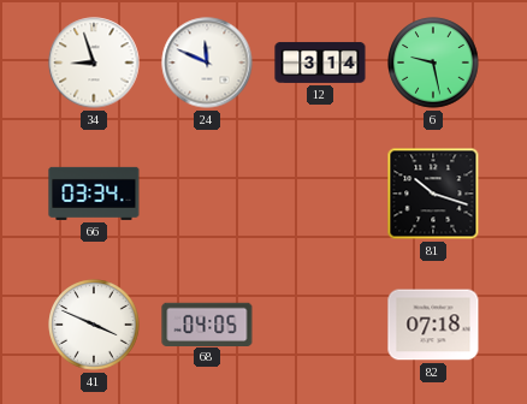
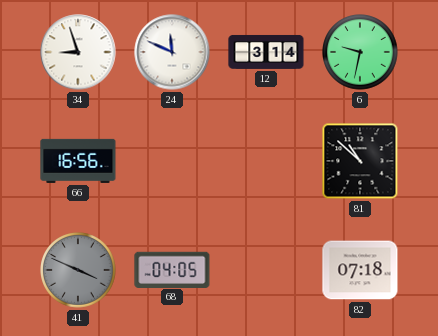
6: 9:28 -> 9:32
66: 03:34 -> 16:56
81: 10:18 -> 10:52
41 dial: white -> grey
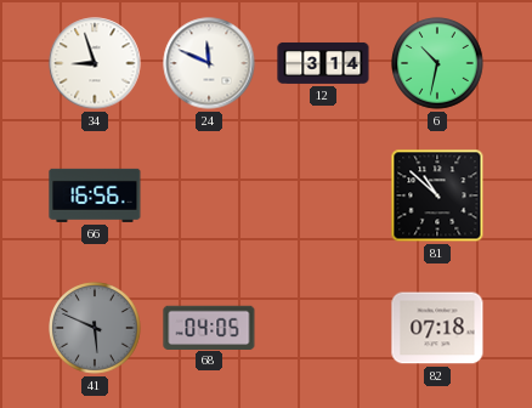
6: 9:32 -> 10:32
41: 3:49 -> 5:49
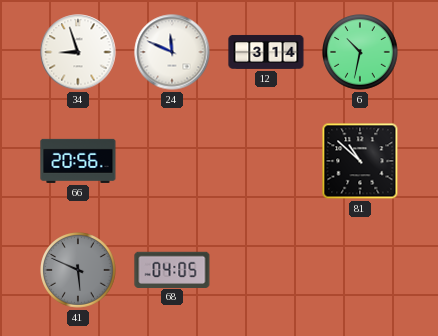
66: 16:56 -> 20:56
82: 07:18 -> none
